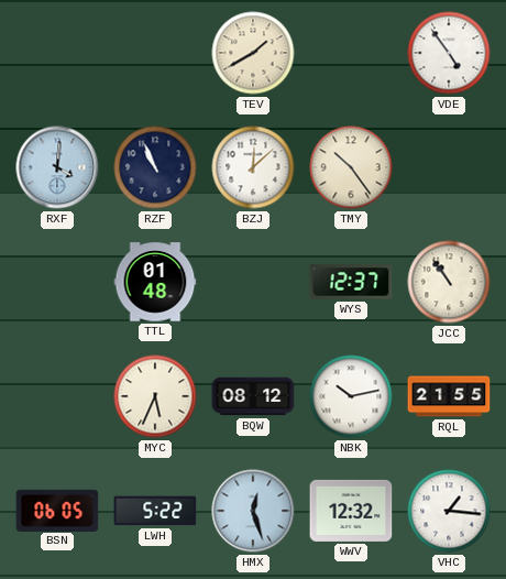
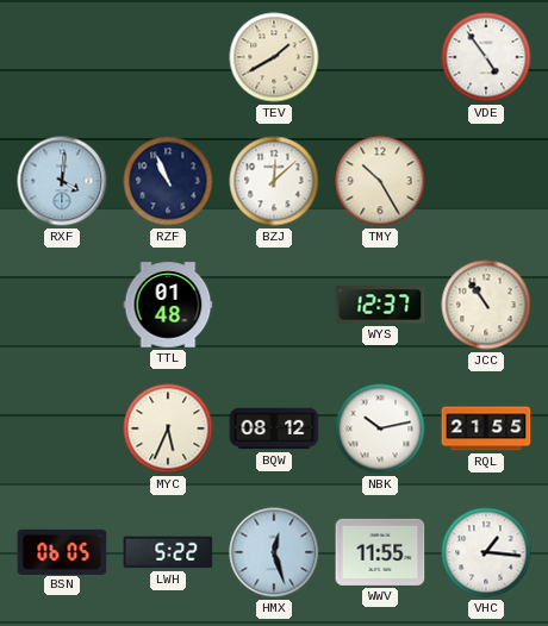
TMY: 10:24 -> 10:25
WWV: 12:32 -> 11:55
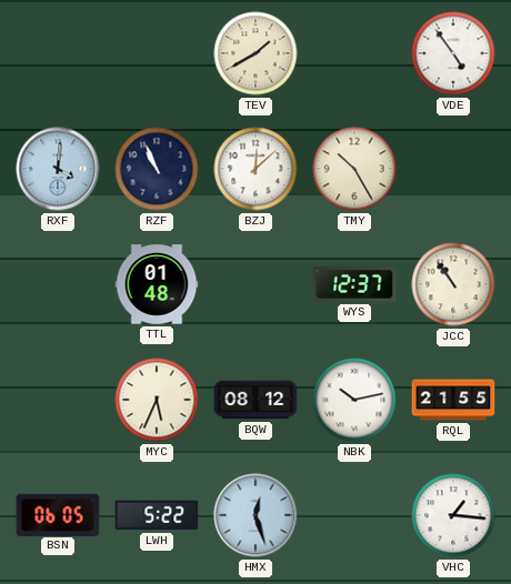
WWV: 11:55 -> none
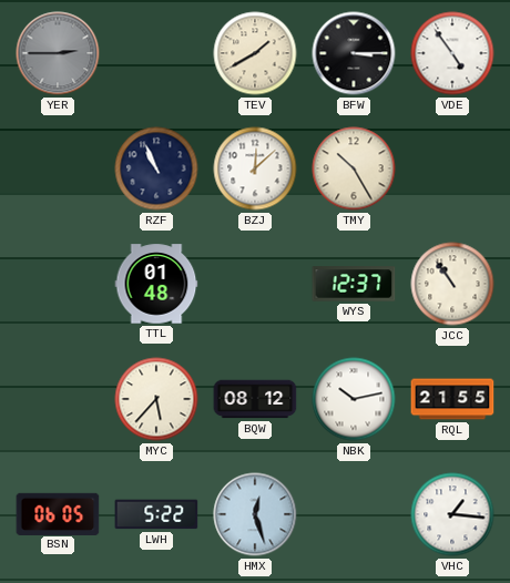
YER: none -> 2:45
BFW: none -> 3:15
RXF: 4:01 -> none
MYC: 5:34 -> 5:37
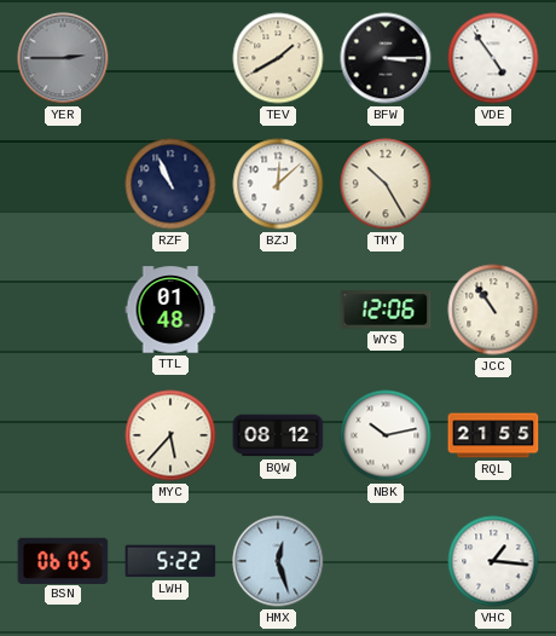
WYS: 12:37 -> 12:06
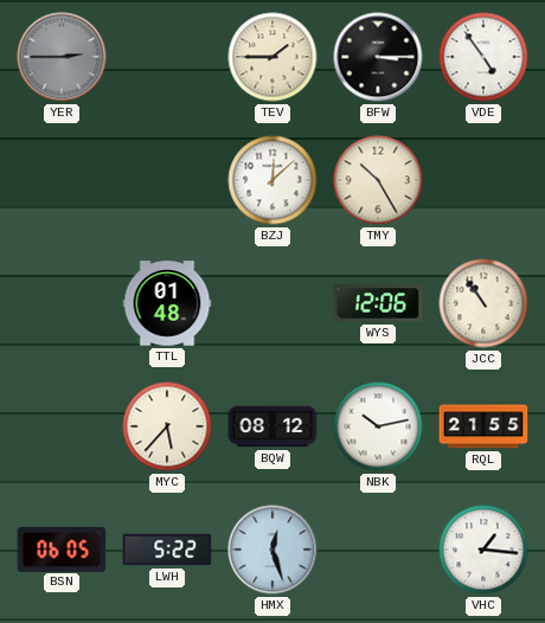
TEV: 1:40 -> 1:45
RZF: 10:56 -> none
